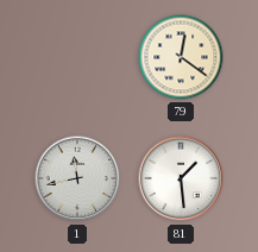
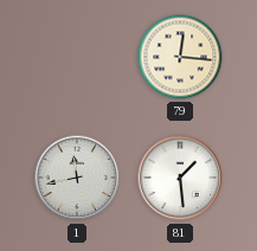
79: 12:21 -> 12:16
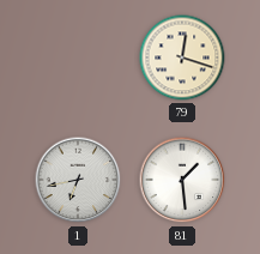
79: 12:16 -> 12:18
1: 11:43 -> 6:43
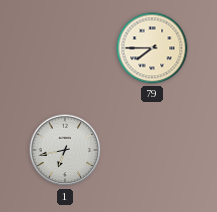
79: 12:18 -> 7:45
81: 1:29 -> none
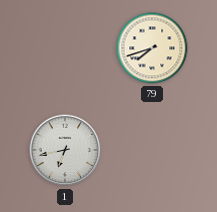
79: 7:45 -> 7:42
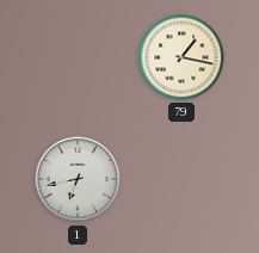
79: 7:42 -> 1:17
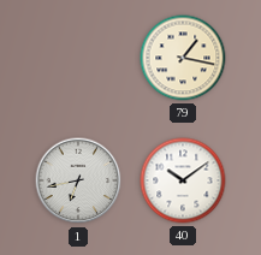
40: none -> 10:09
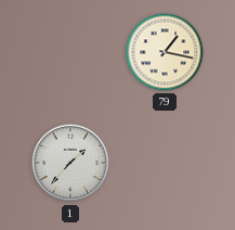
1: 6:43 -> 1:37
40: 10:09 -> none
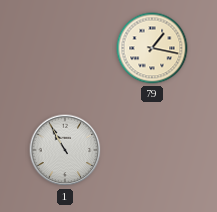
1: 1:37 -> 10:55
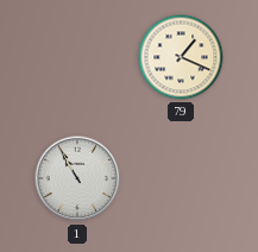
79: 1:17 -> 1:19
